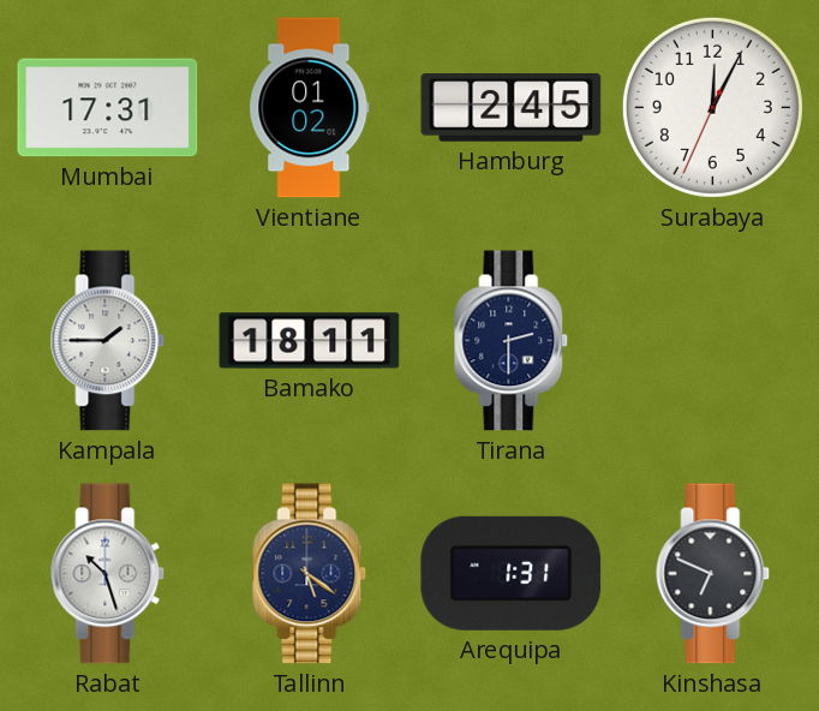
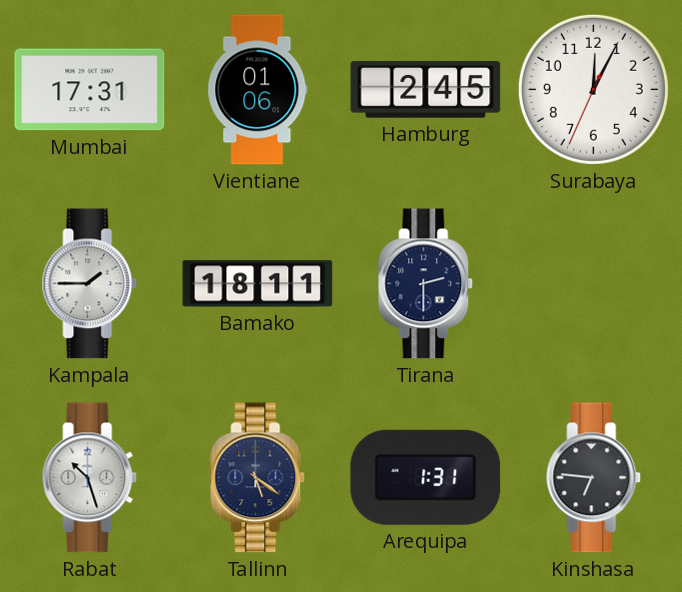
Vientiane: 01:02 -> 01:06
Kinshasa: 6:49 -> 6:46
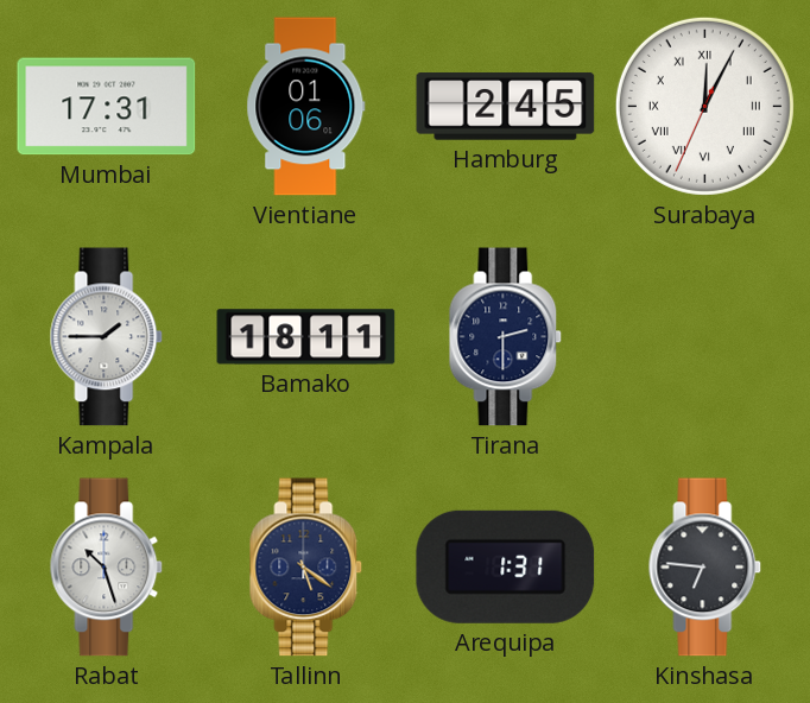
Surabaya numerals: Arabic -> Roman
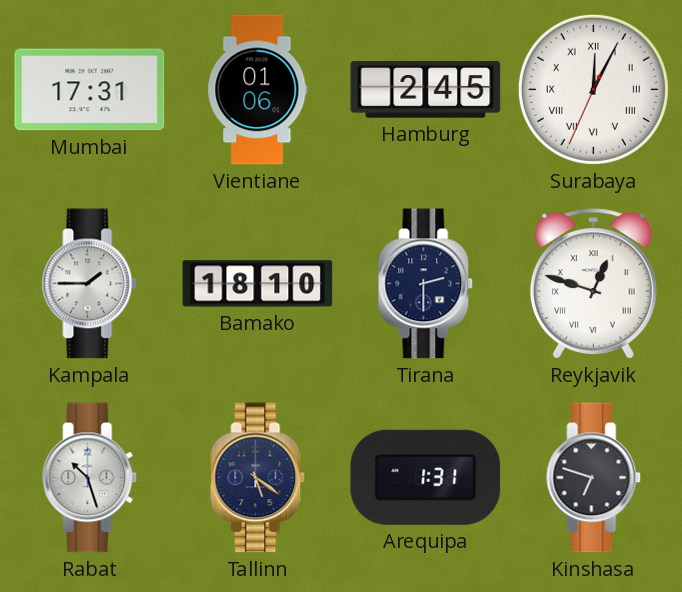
Bamako: 18:11 -> 18:10
Reykjavik: none -> 12:48
Kinshasa: 6:46 -> 6:48
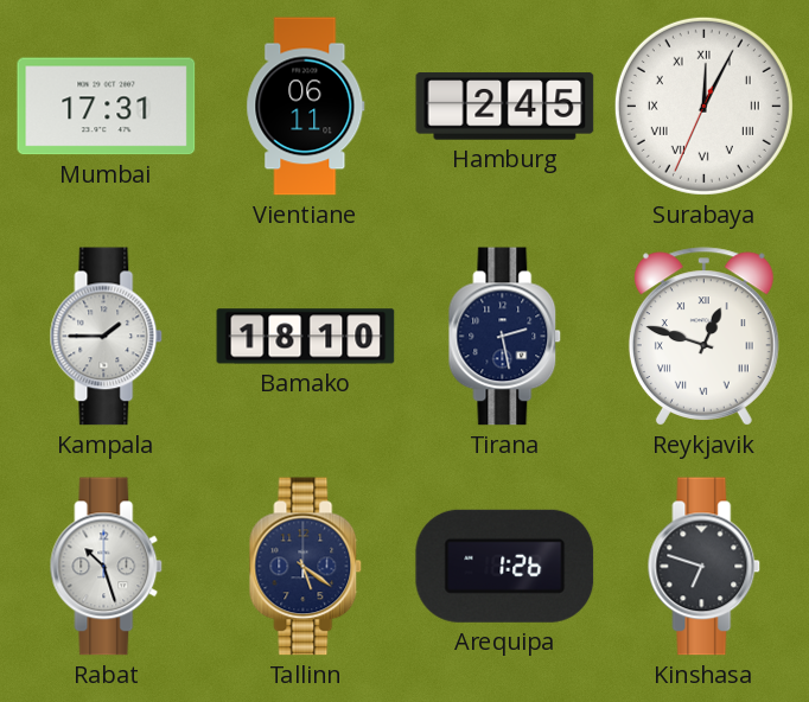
Vientiane: 01:06 -> 06:11
Tirana: 2:30 -> 2:28
Arequipa: 1:31 -> 1:26
